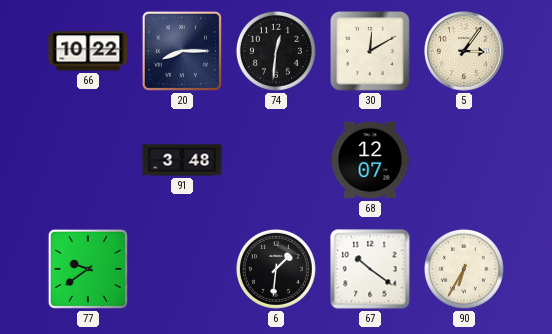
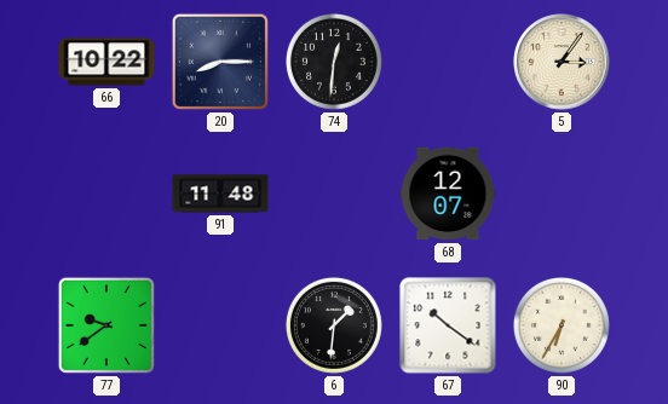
30: 12:10 -> none
91: 3:48 -> 11:48
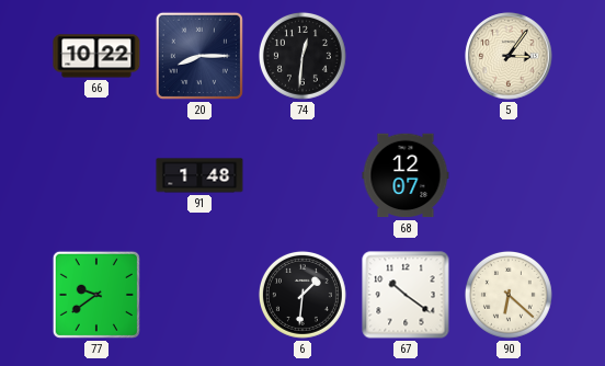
91: 11:48 -> 1:48
90: 6:35 -> 6:22
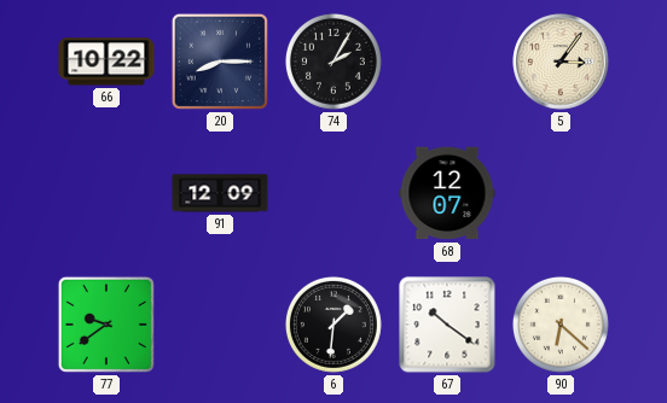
74: 12:31 -> 2:05
91: 1:48 -> 12:09
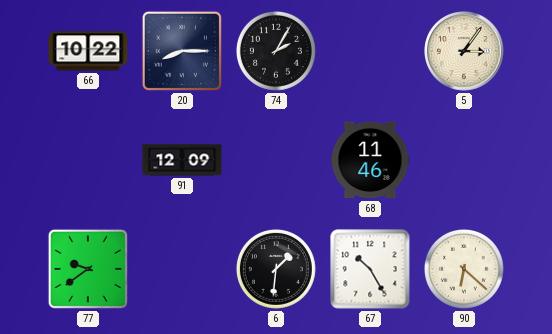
68: 12:07 -> 11:46
67: 10:21 -> 10:25
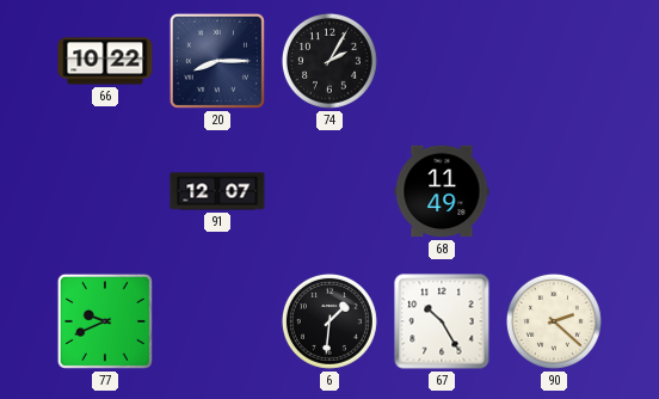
5: 3:06 -> none
91: 12:09 -> 12:07
68: 11:46 -> 11:49
77: 9:39 -> 9:41
90: 6:22 -> 2:22
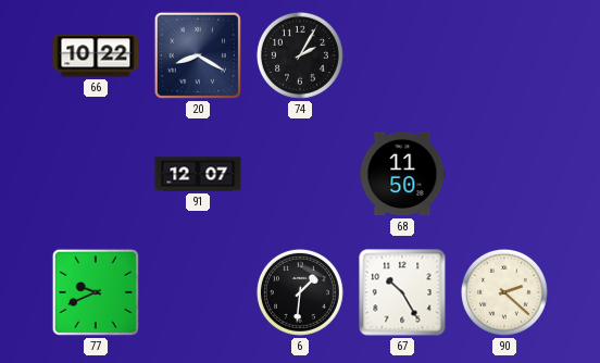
20: 8:15 -> 8:20
68: 11:49 -> 11:50
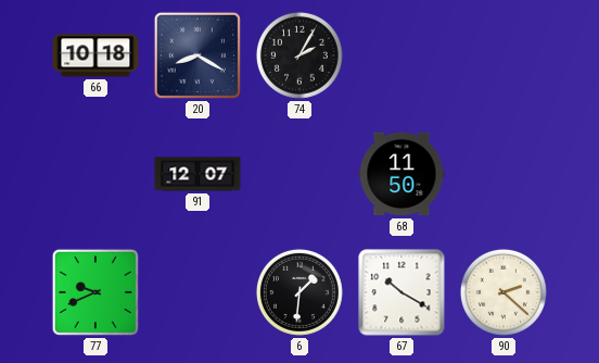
66: 10:22 -> 10:18
67: 10:25 -> 10:20
